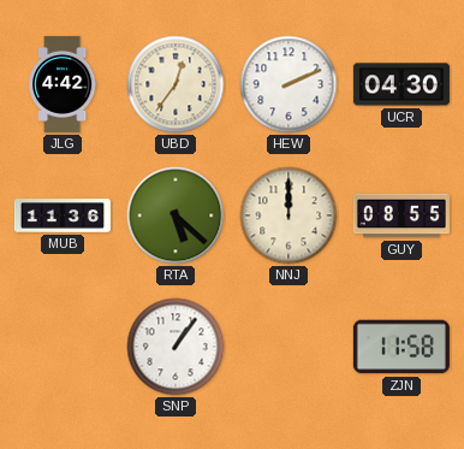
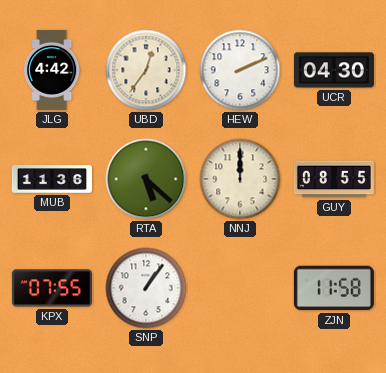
KPX: none -> 07:55
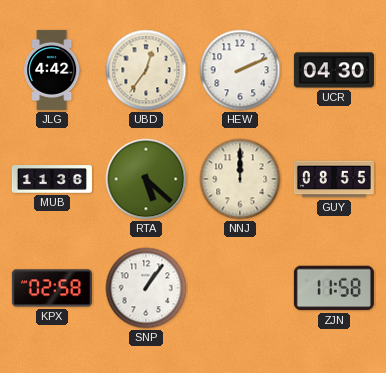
KPX: 07:55 -> 02:58
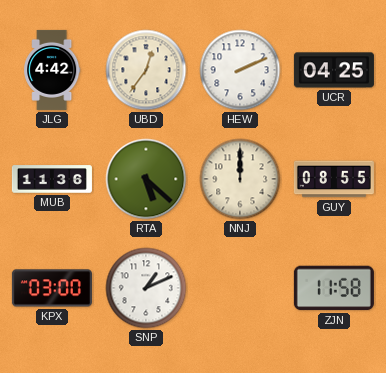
UCR: 04:30 -> 04:25
KPX: 02:58 -> 03:00
SNP: 1:06 -> 1:11
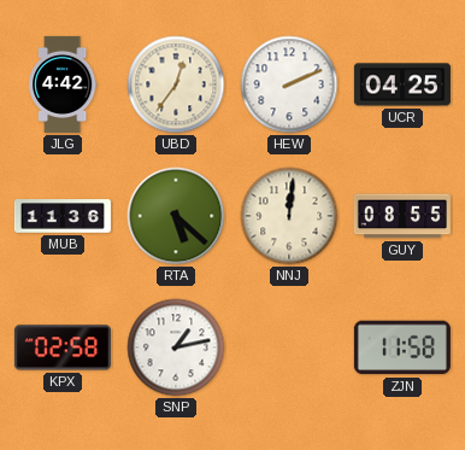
NNJ: 12:00 -> 12:01
KPX: 03:00 -> 02:58
SNP: 1:11 -> 1:13
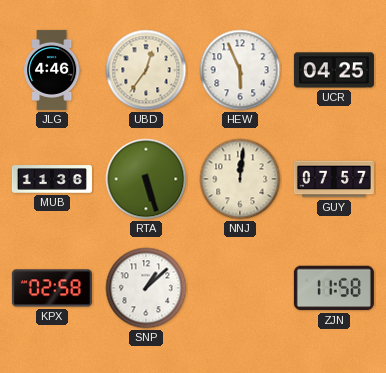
JLG: 4:42 -> 4:46
HEW: 2:11 -> 5:56
RTA: 5:22 -> 5:27
GUY: 08:55 -> 07:57
SNP: 1:13 -> 1:08
